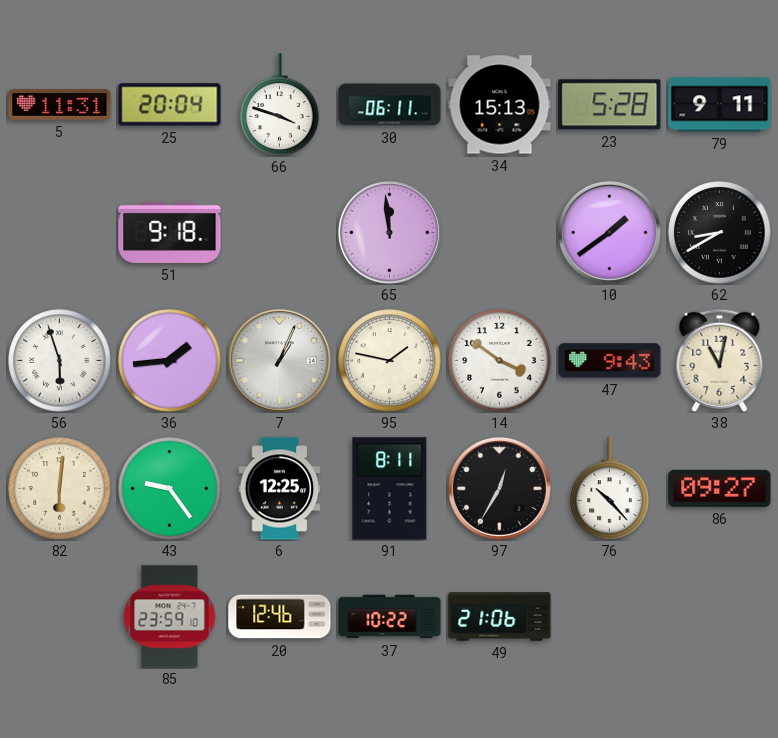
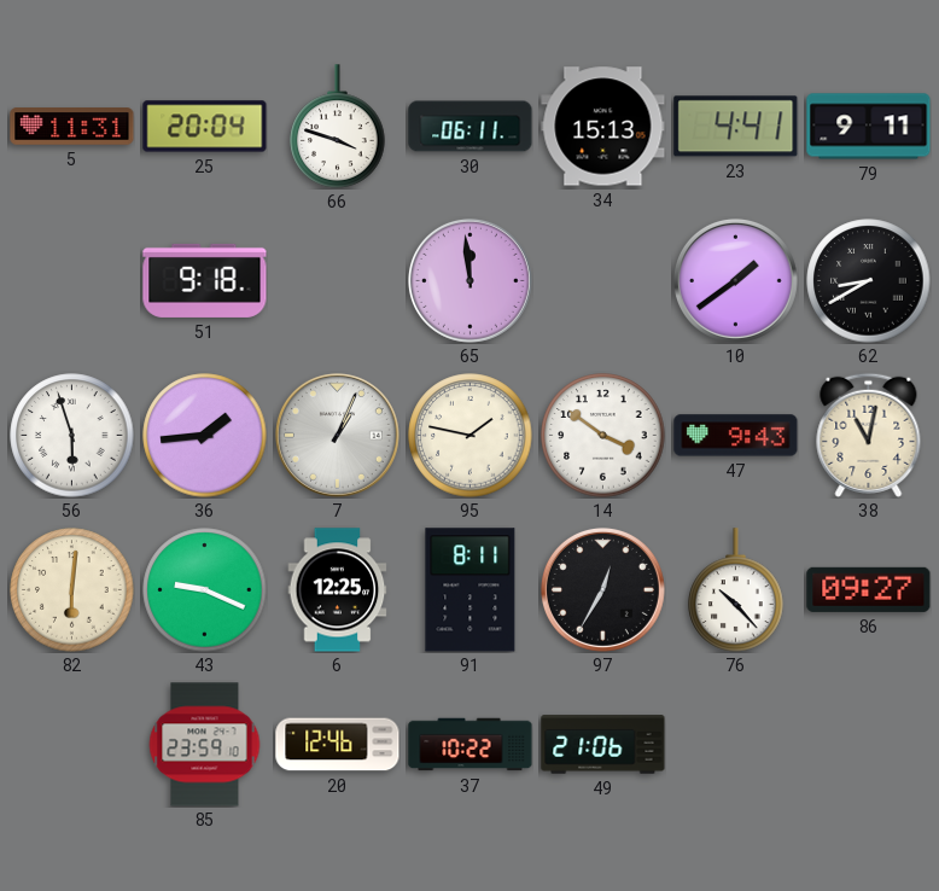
23: 5:28 -> 4:41
43: 9:24 -> 9:19
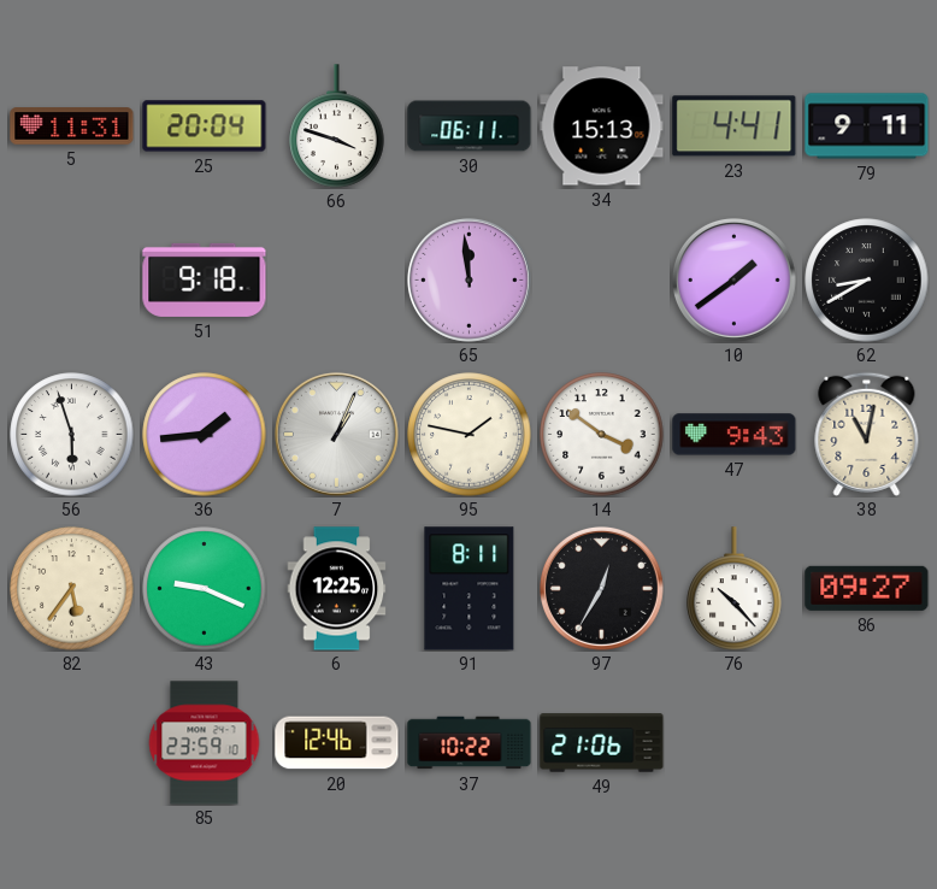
82: 6:01 -> 5:36
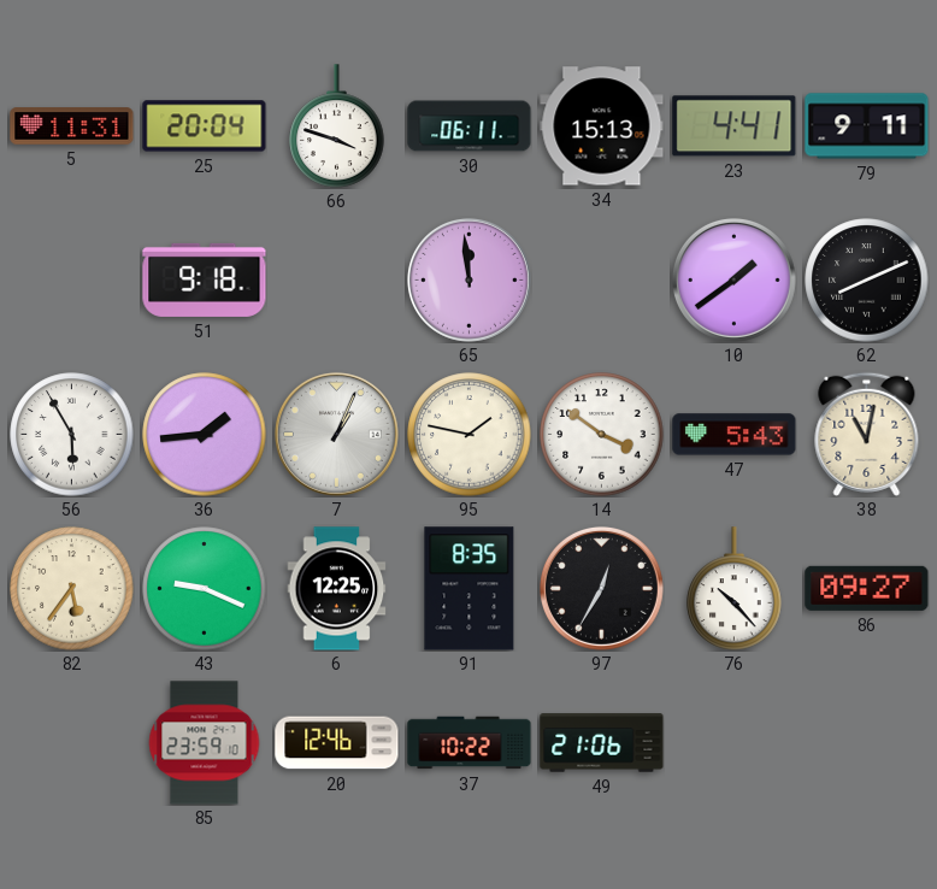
62: 8:40 -> 8:11
56: 5:57 -> 5:55
47: 9:43 -> 5:43
91: 8:11 -> 8:35
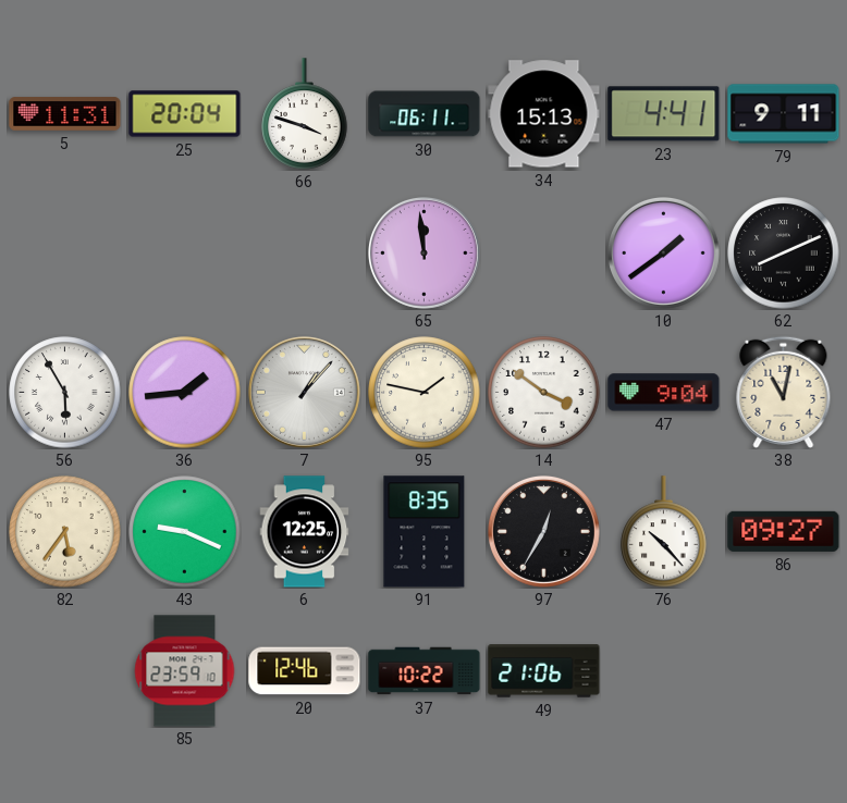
51: 9:18 -> none
7: 1:04 -> 1:07
47: 5:43 -> 9:04
